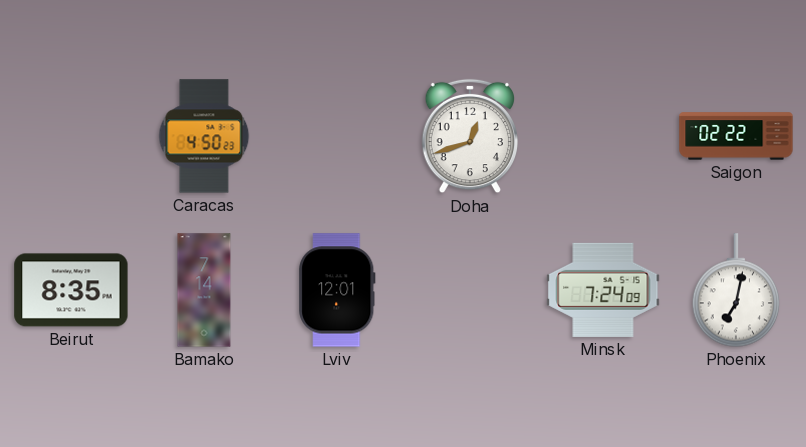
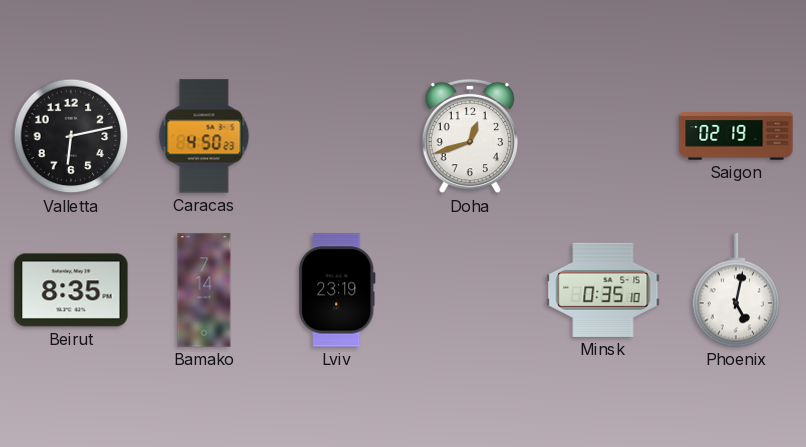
Valletta: none -> 6:13
Saigon: 02:22 -> 02:19
Lviv: 12:01 -> 23:19
Minsk: 7:24 -> 0:35
Phoenix: 7:02 -> 5:02
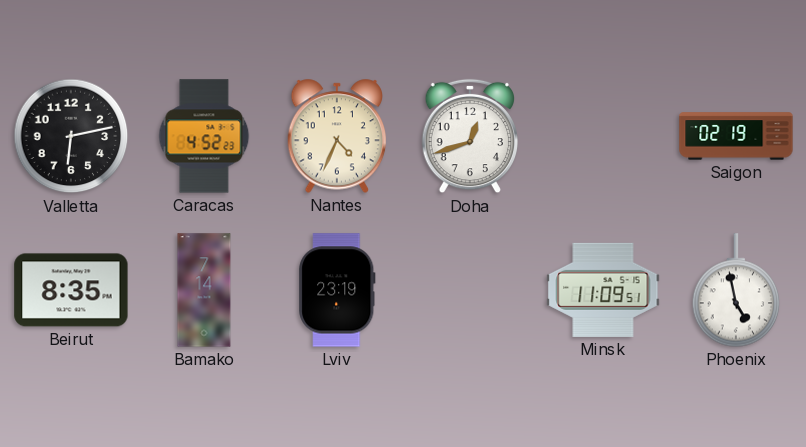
Caracas: 4:50 -> 4:52
Nantes: none -> 4:34
Minsk: 0:35 -> 11:09
Phoenix: 5:02 -> 4:58
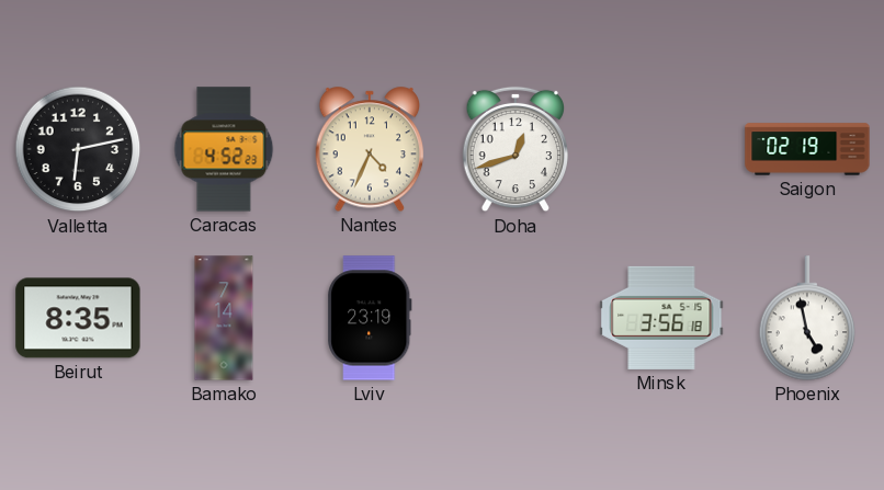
Minsk: 11:09 -> 3:56
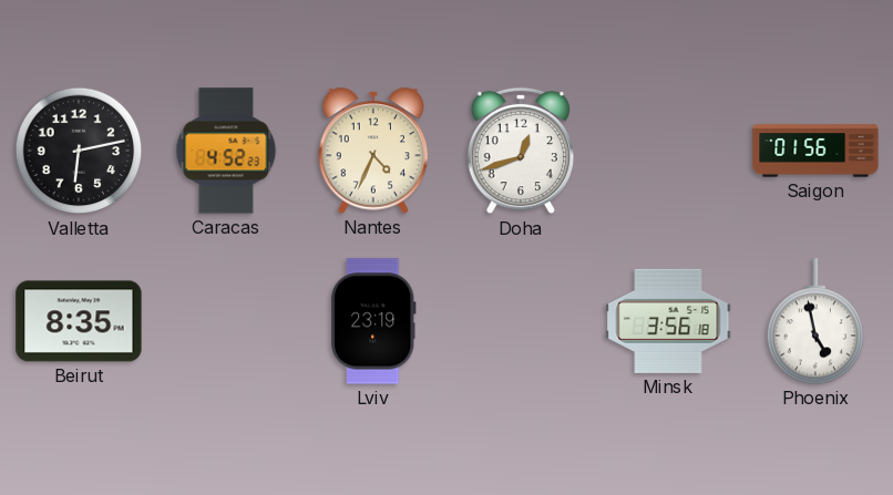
Saigon: 02:19 -> 01:56
Bamako: 7:14 -> none
